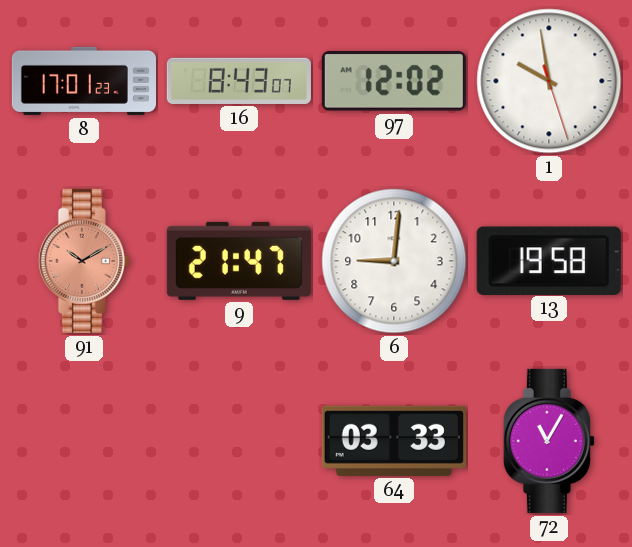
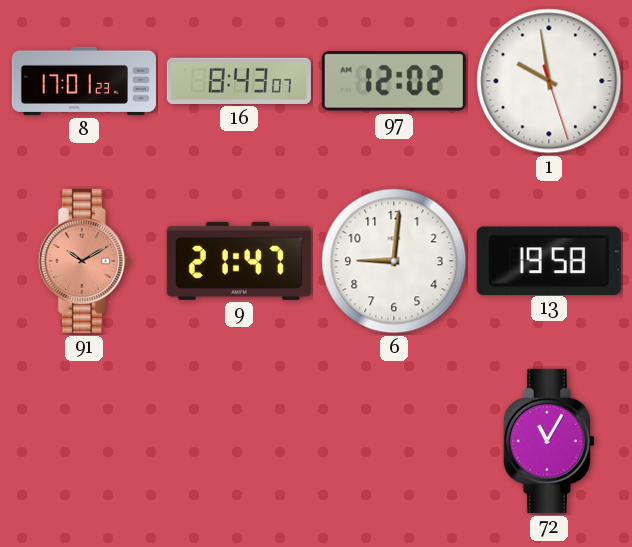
64: 03:33 -> none
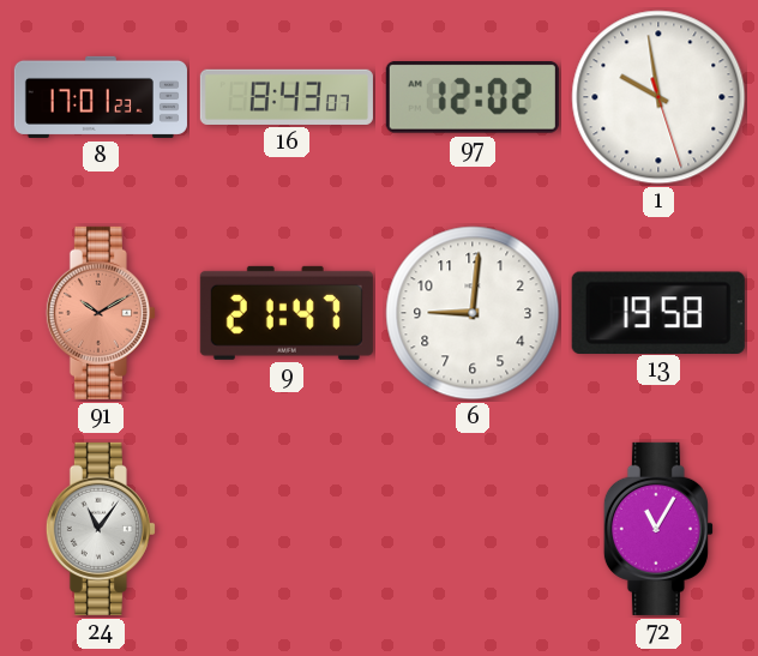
24: none -> 11:06
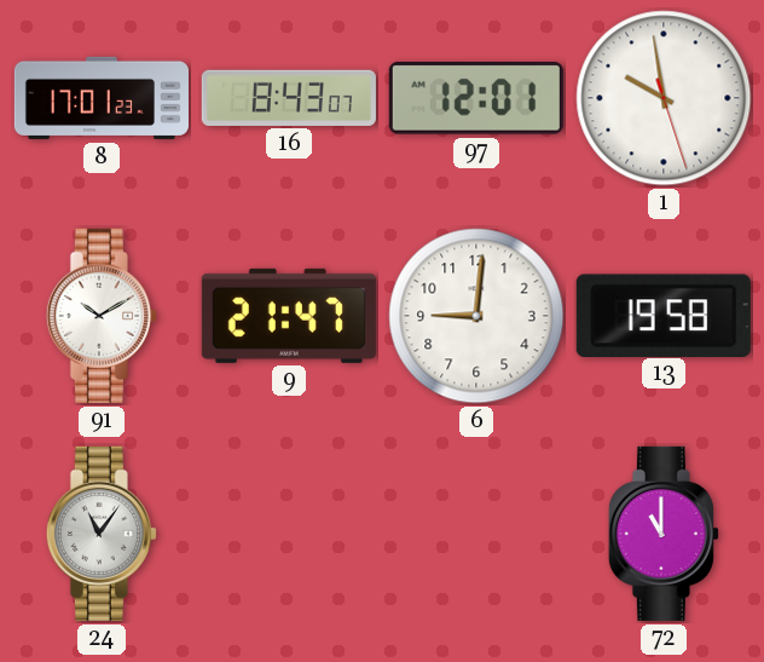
97: 12:02 -> 12:01
91 dial: salmon -> white
72: 11:05 -> 11:00
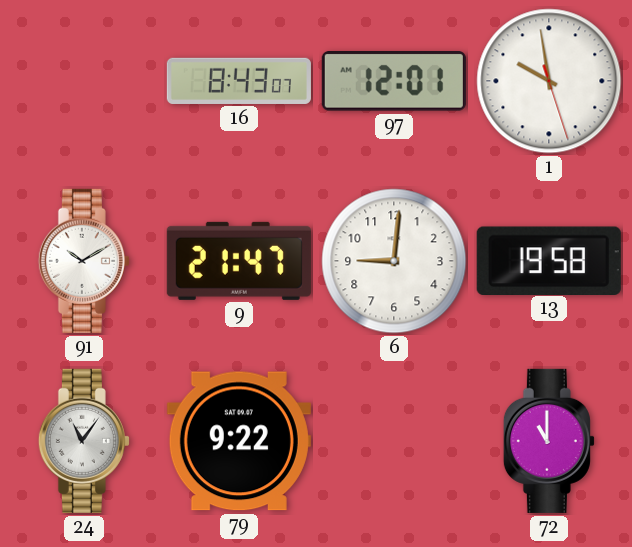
8: 17:01 -> none
79: none -> 9:22
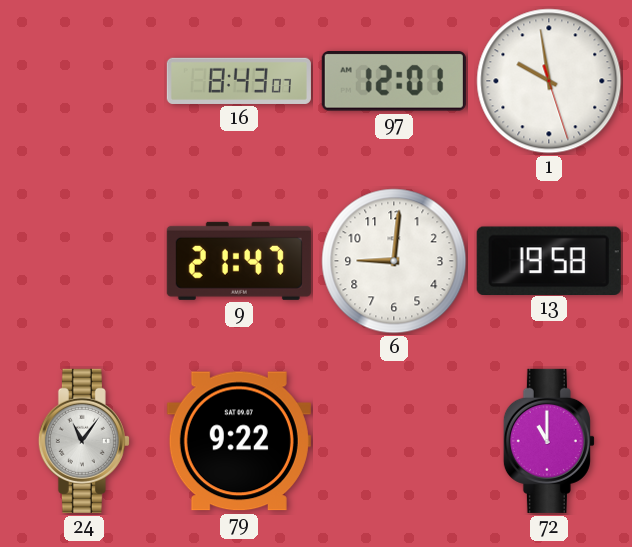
91: 10:10 -> none
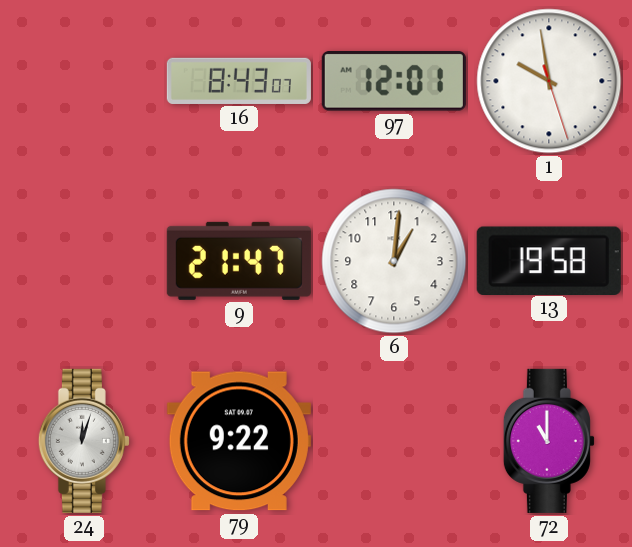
6: 9:01 -> 1:01
24: 11:06 -> 12:03
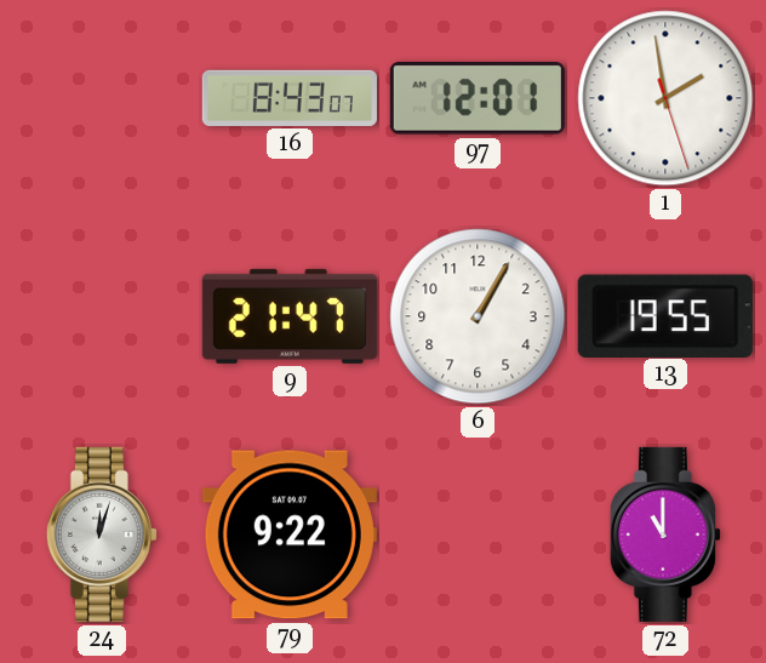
1: 9:58 -> 1:58
6: 1:01 -> 1:05
13: 19:58 -> 19:55
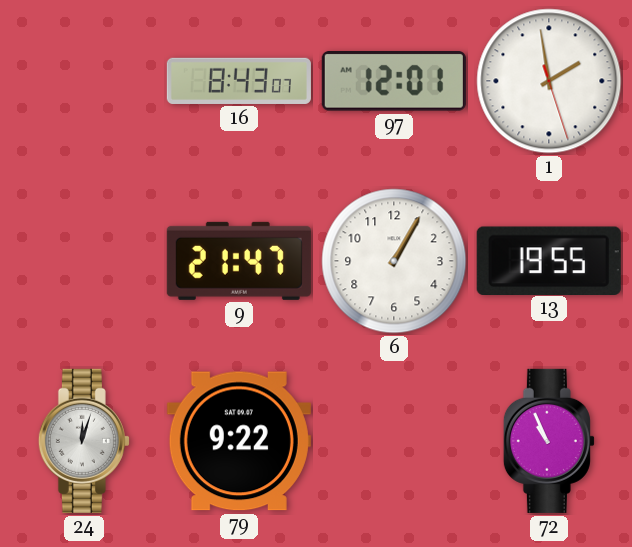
72: 11:00 -> 10:56
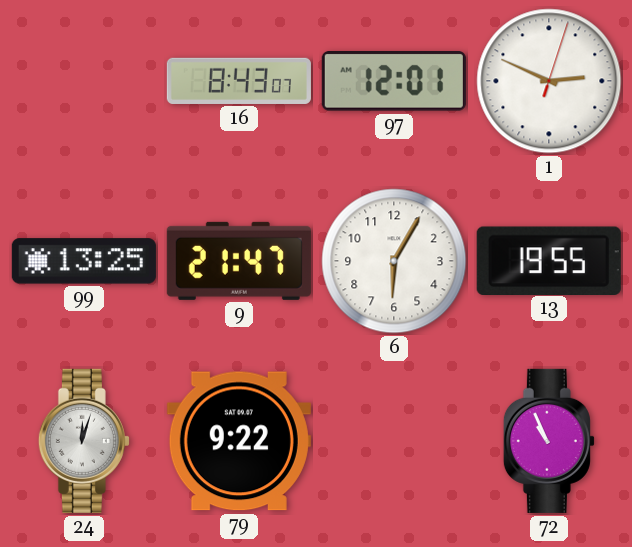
1: 1:58 -> 2:49
99: none -> 13:25
6: 1:05 -> 6:05
